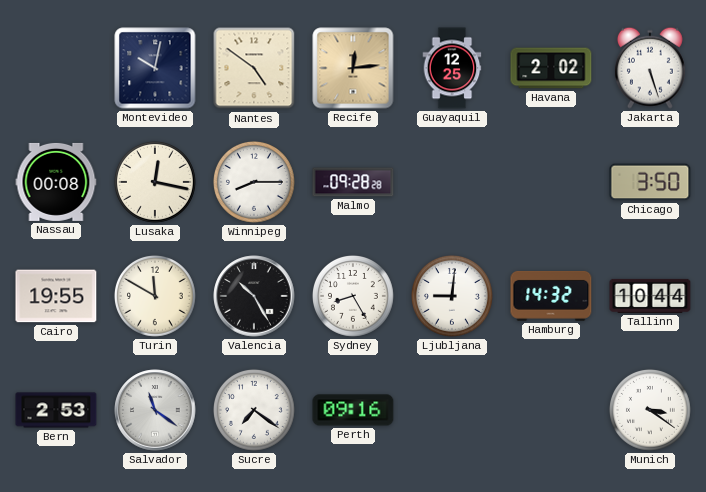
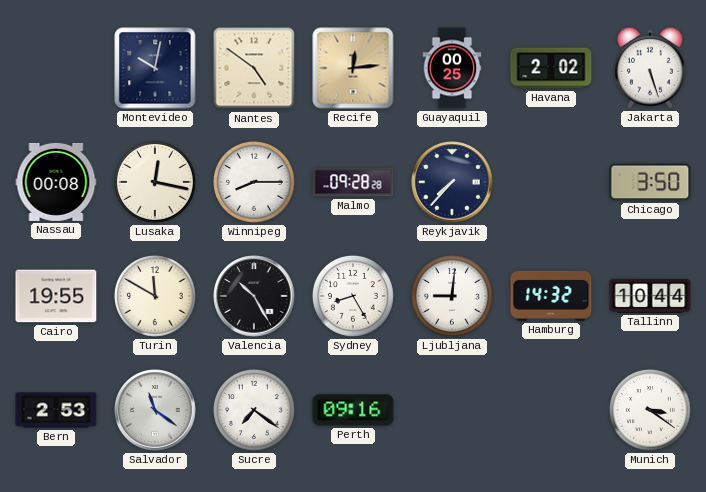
Guayaquil: 12:25 -> 00:25
Reykjavik: none -> 7:37
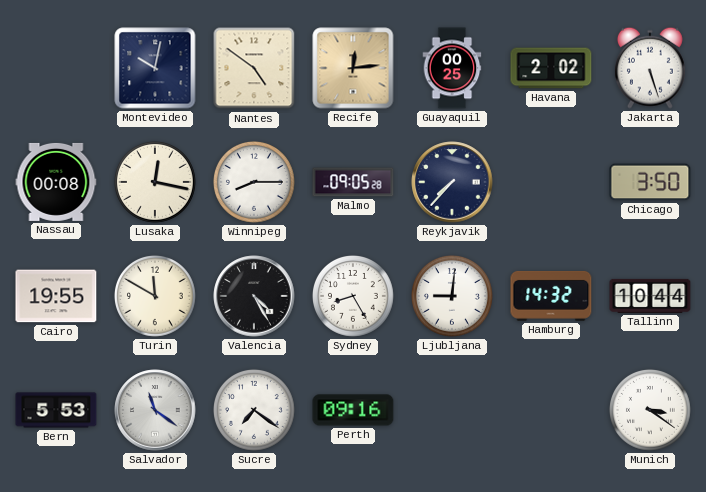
Malmo: 09:28 -> 09:05
Valencia: 10:25 -> 4:25
Bern: 2:53 -> 5:53
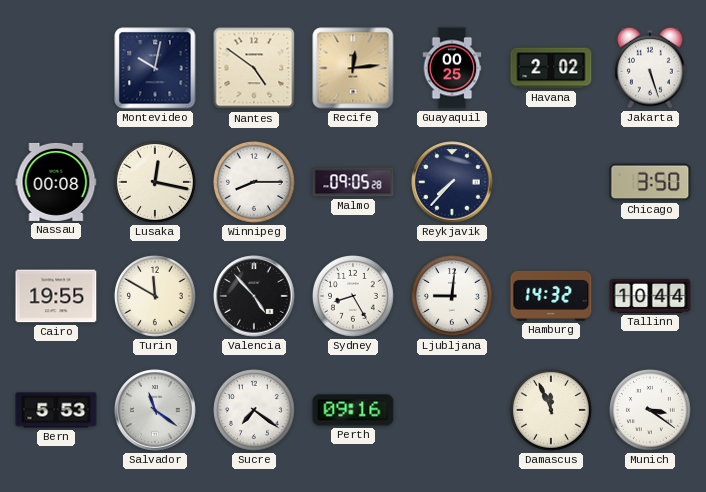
Valencia: 4:25 -> 4:53
Damascus: none -> 11:56
